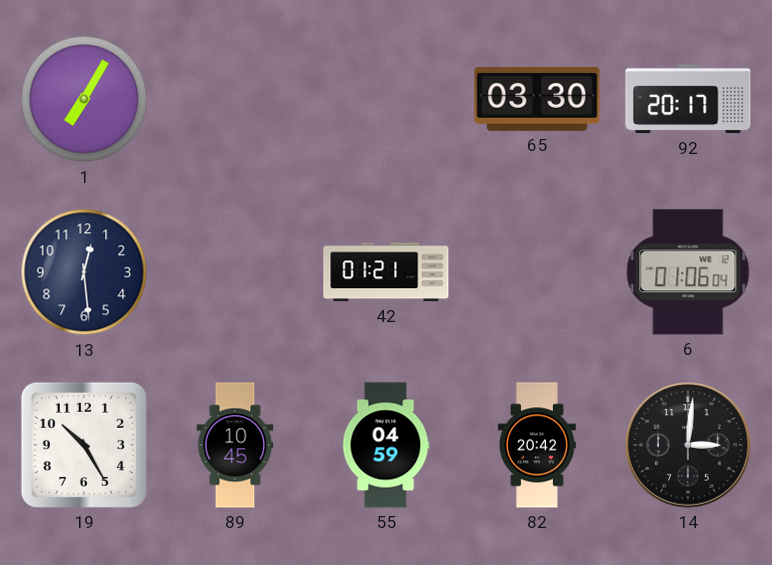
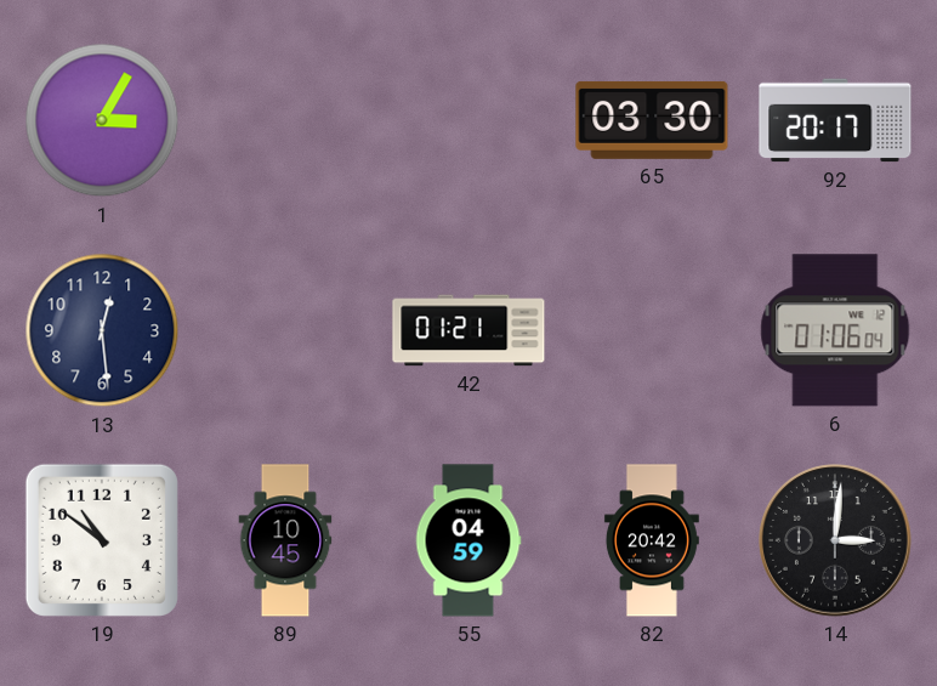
1: 7:05 -> 3:05
19: 10:25 -> 10:51
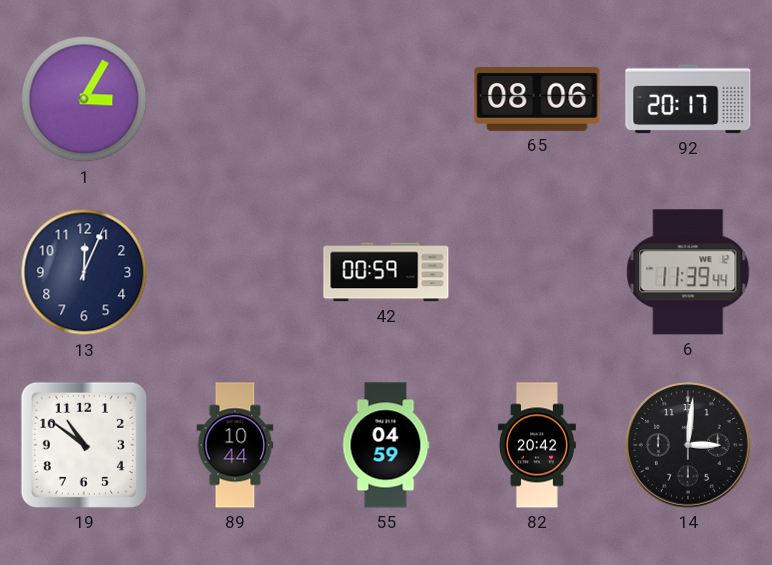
65: 03:30 -> 08:06
13: 12:29 -> 12:04
42: 01:21 -> 00:59
6: 01:06 -> 11:39
89: 10:45 -> 10:44
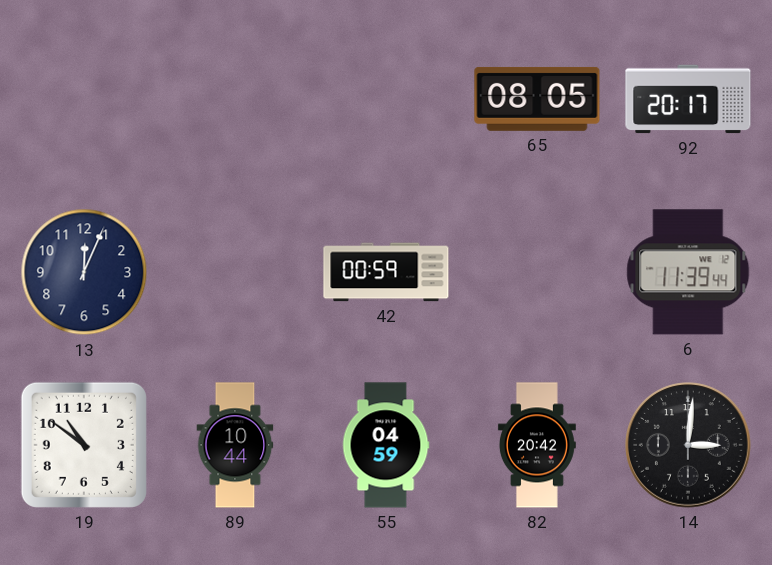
1: 3:05 -> none
65: 08:06 -> 08:05
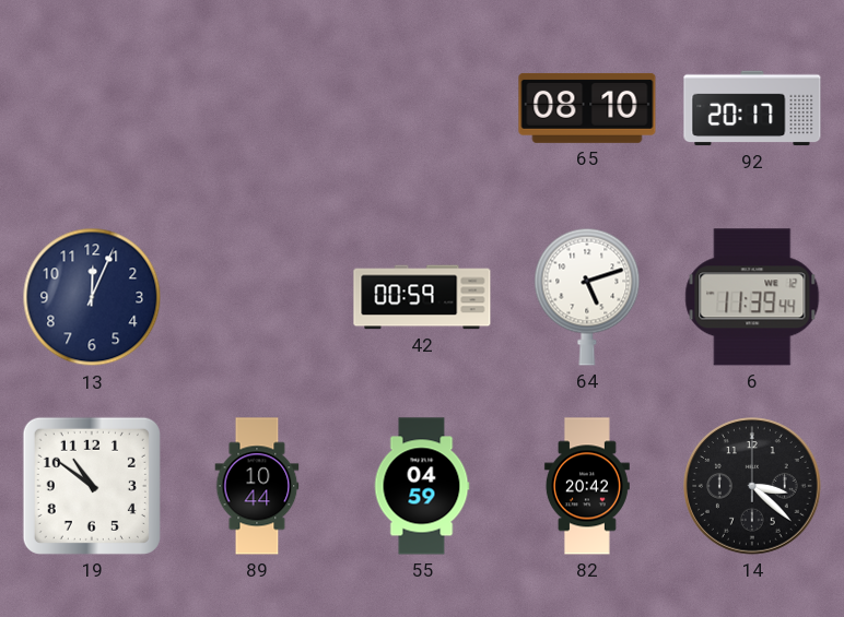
65: 08:05 -> 08:10
64: none -> 5:12
14: 3:01 -> 3:22
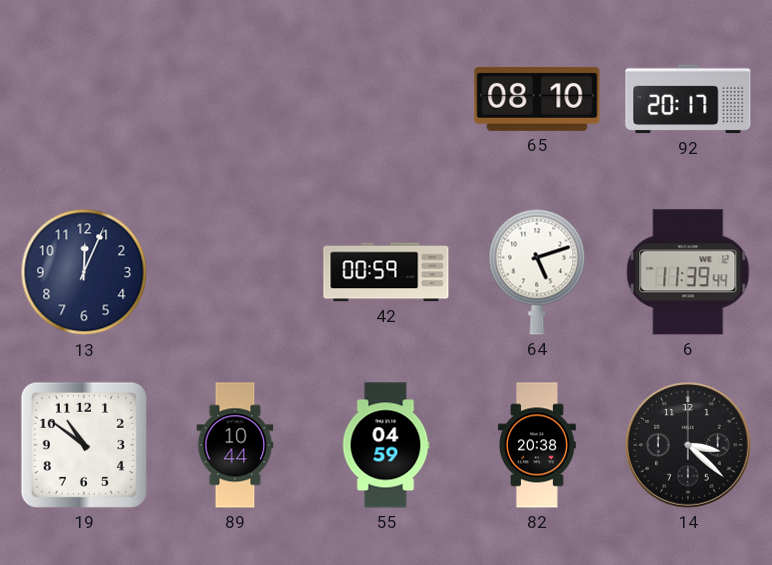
82: 20:42 -> 20:38
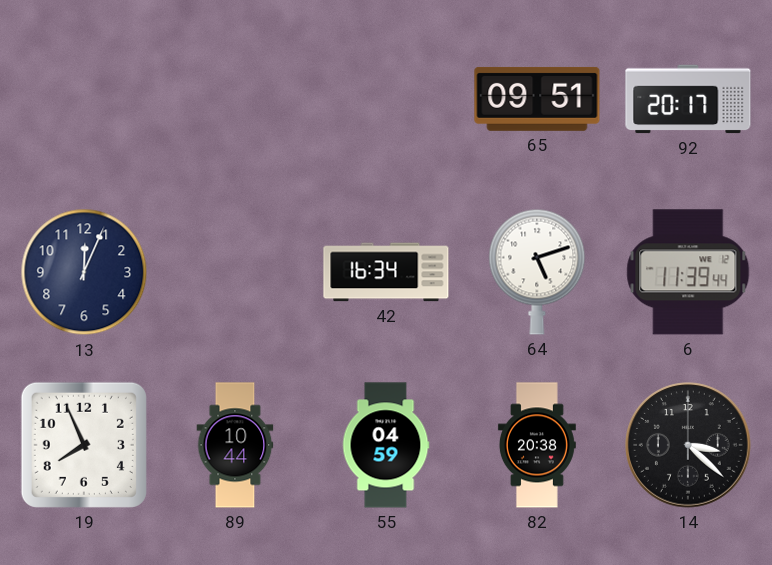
65: 08:10 -> 09:51
42: 00:59 -> 16:34
19: 10:51 -> 7:56
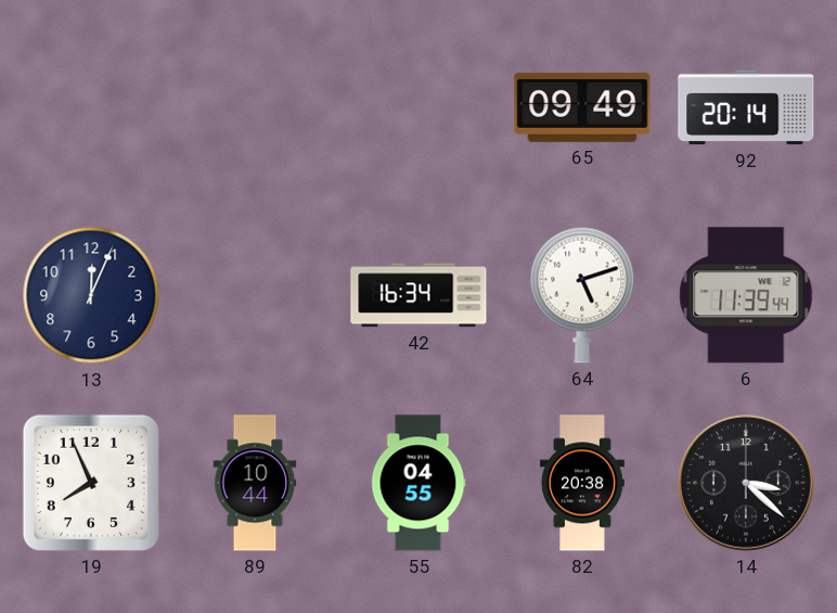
65: 09:51 -> 09:49
92: 20:17 -> 20:14
55: 04:59 -> 04:55
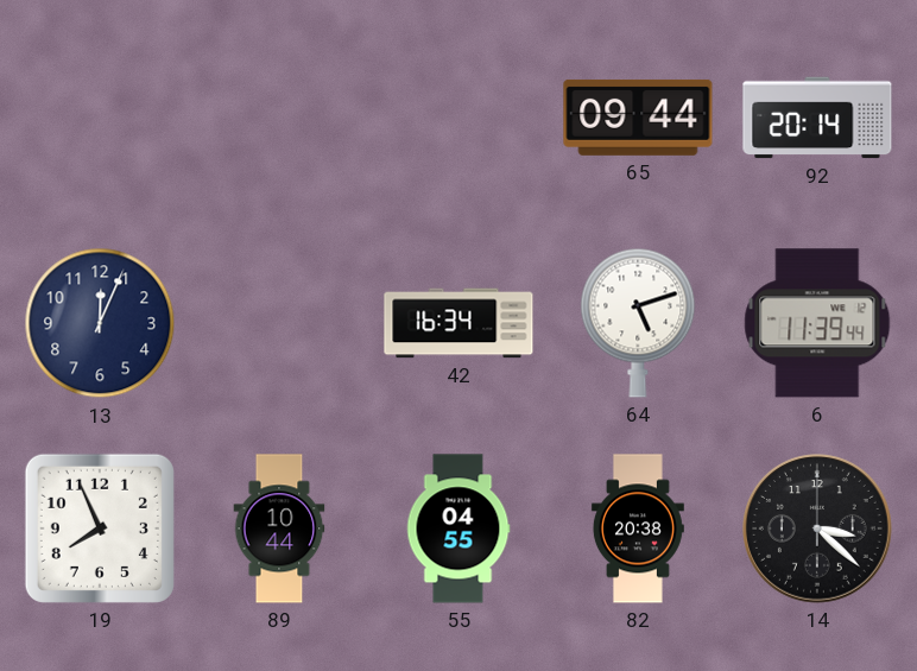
65: 09:49 -> 09:44
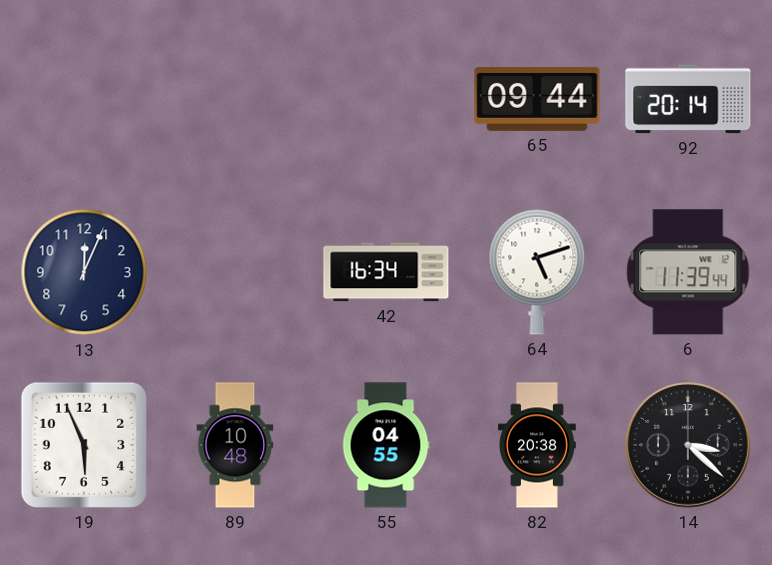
19: 7:56 -> 5:56
89: 10:44 -> 10:48
